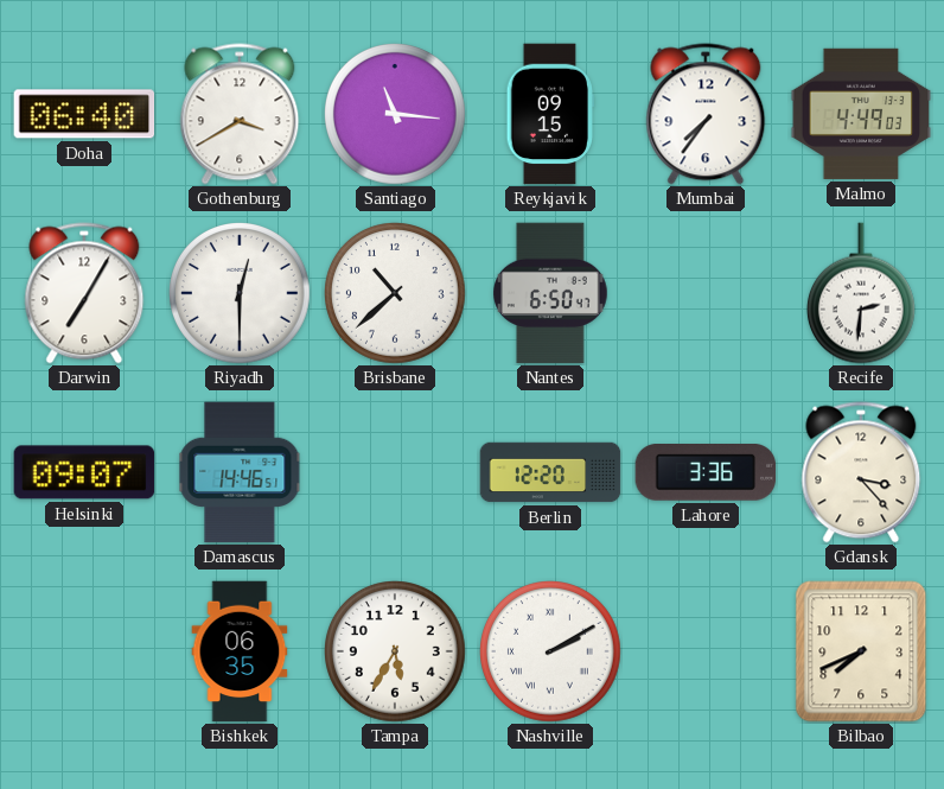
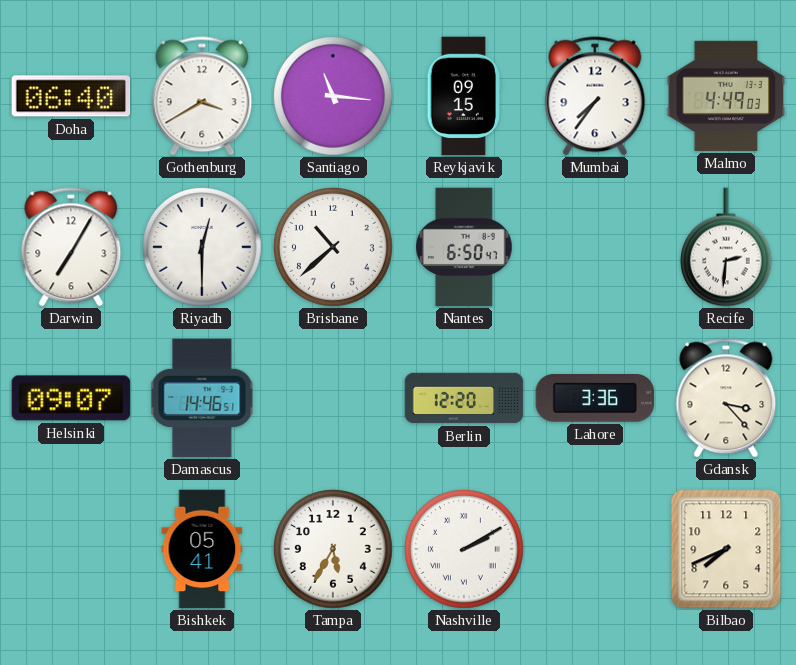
Bishkek: 06:35 -> 05:41
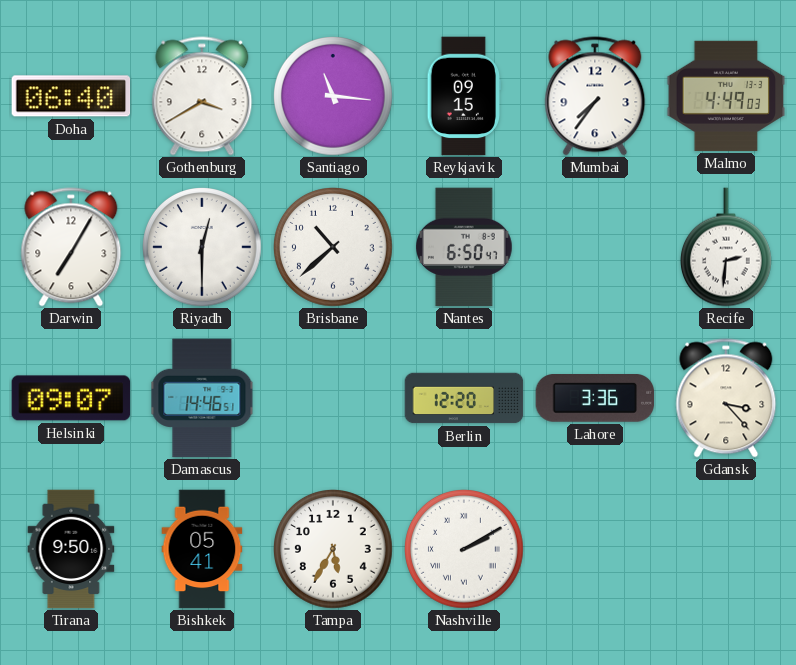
Tirana: none -> 9:50
Bilbao: 7:41 -> none
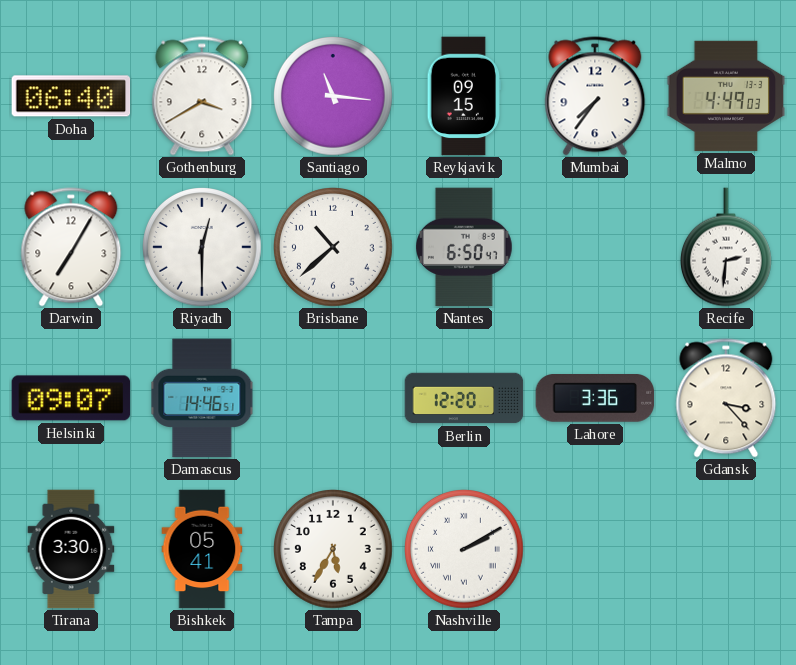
Tirana: 9:50 -> 3:30
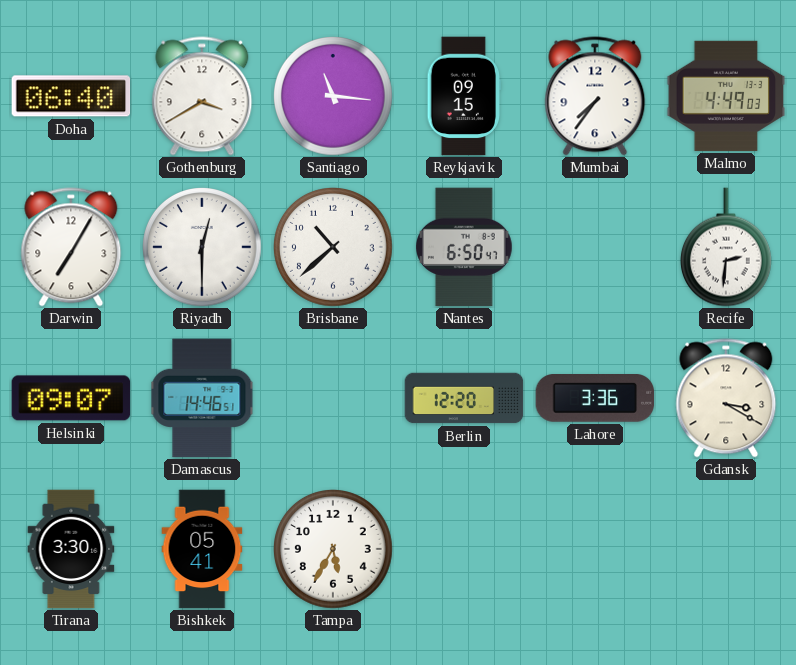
Gdansk: 3:23 -> 3:20
Nashville: 2:10 -> none
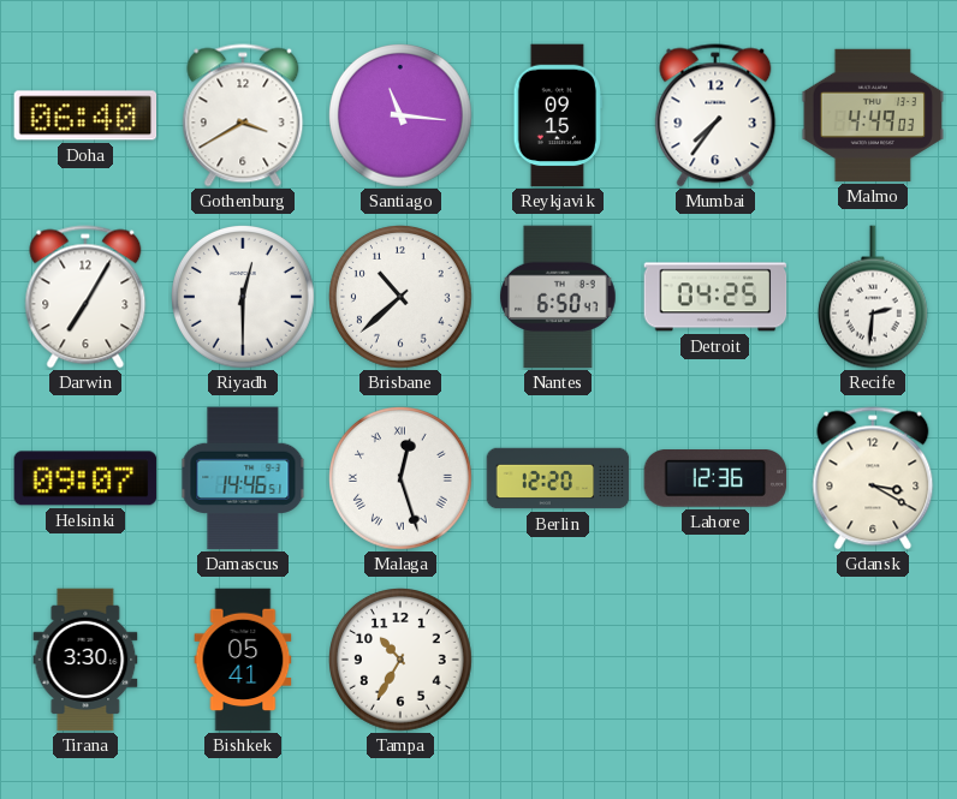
Detroit: none -> 04:25
Malaga: none -> 12:27
Lahore: 3:36 -> 12:36
Tampa: 5:35 -> 10:35
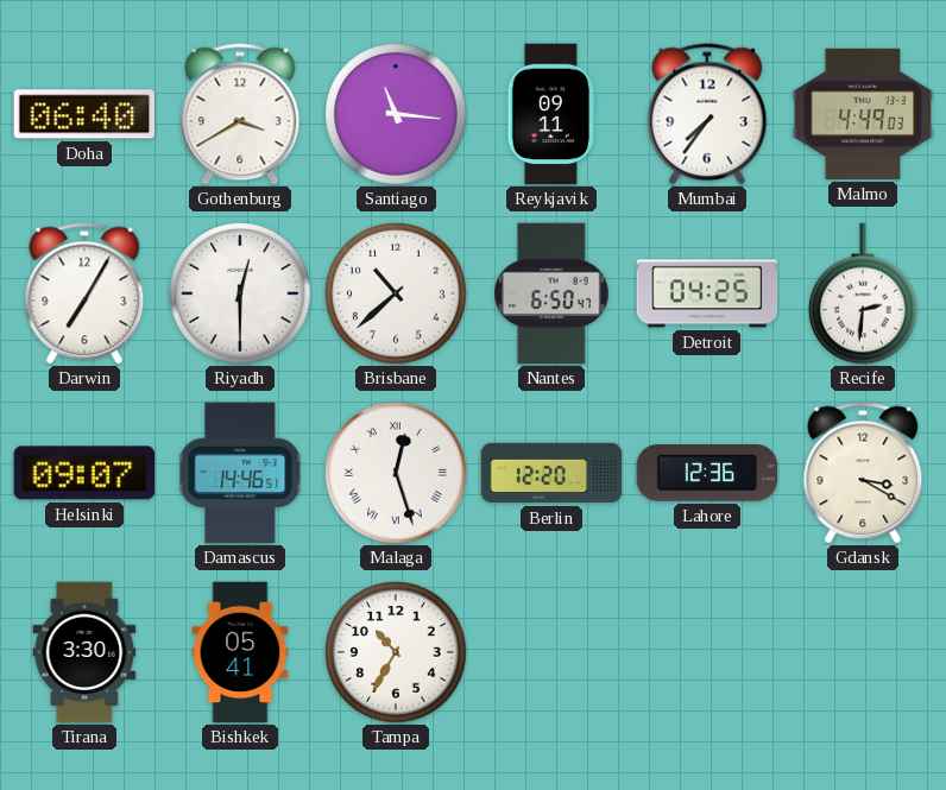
Reykjavik: 09:15 -> 09:11
